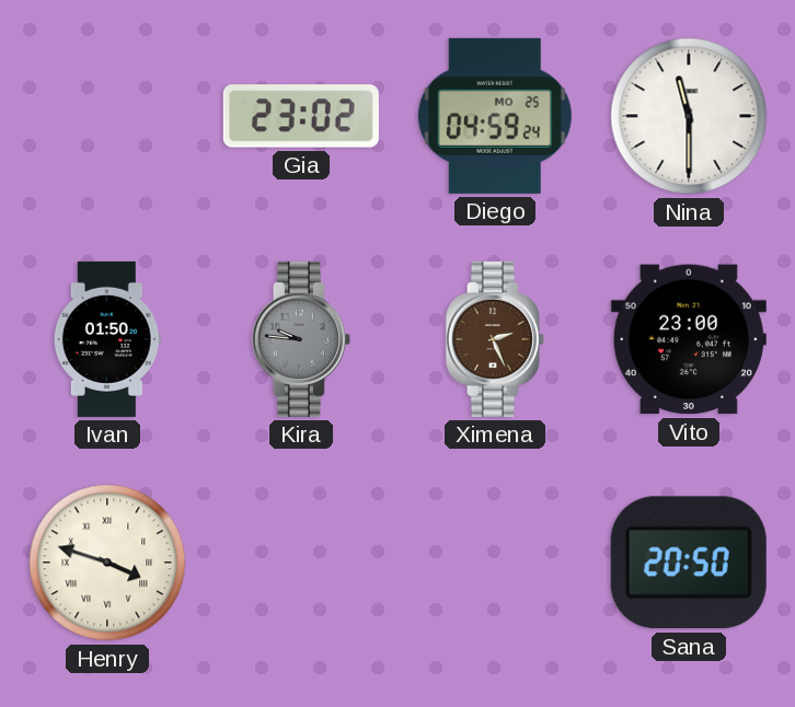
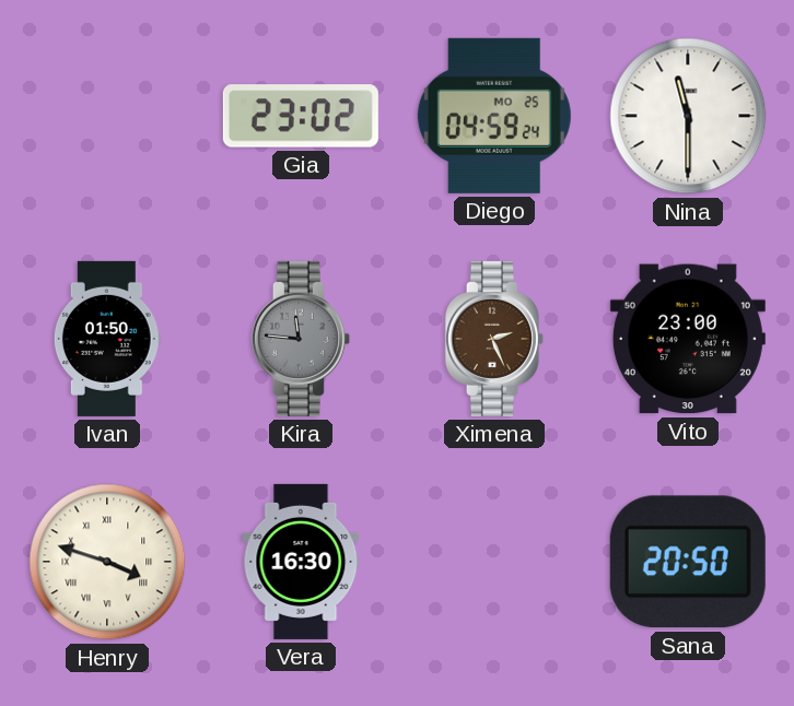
Kira: 9:46 -> 11:46
Vera: none -> 16:30
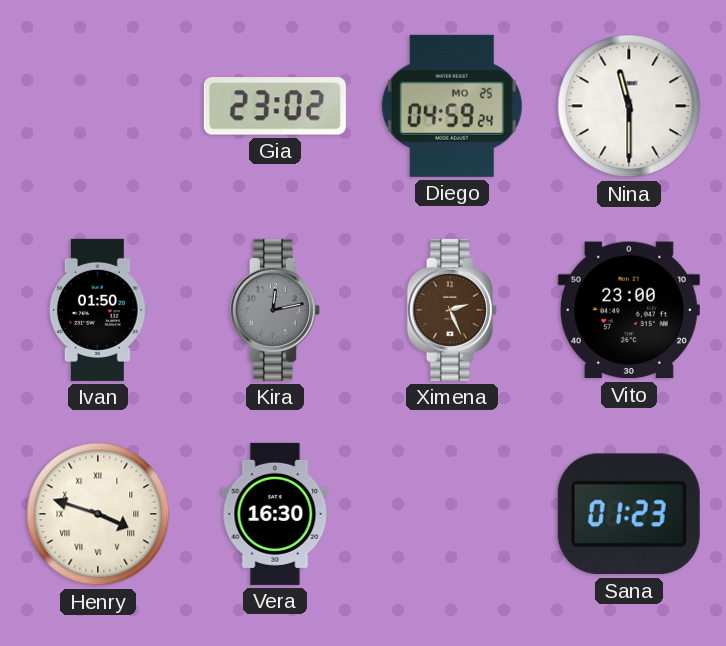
Kira: 11:46 -> 12:13
Sana: 20:50 -> 01:23
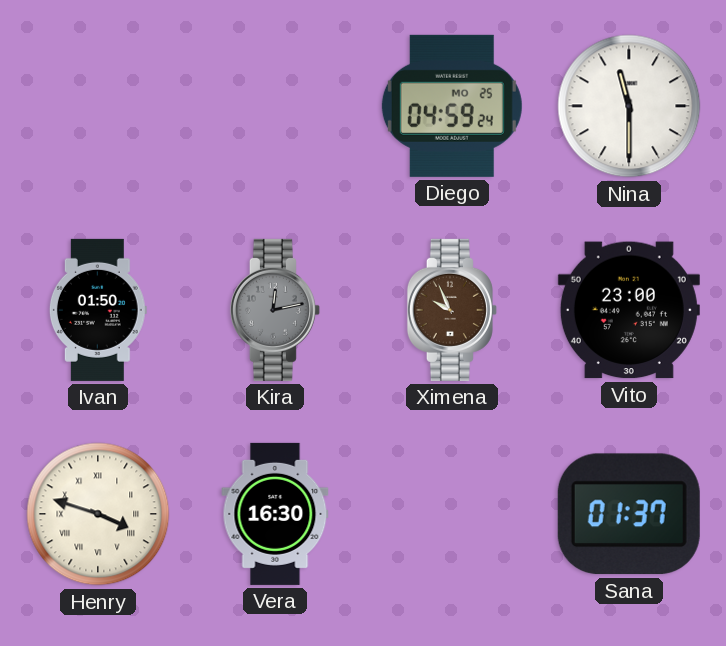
Gia: 23:02 -> none
Ximena: 2:26 -> 9:56
Sana: 01:23 -> 01:37
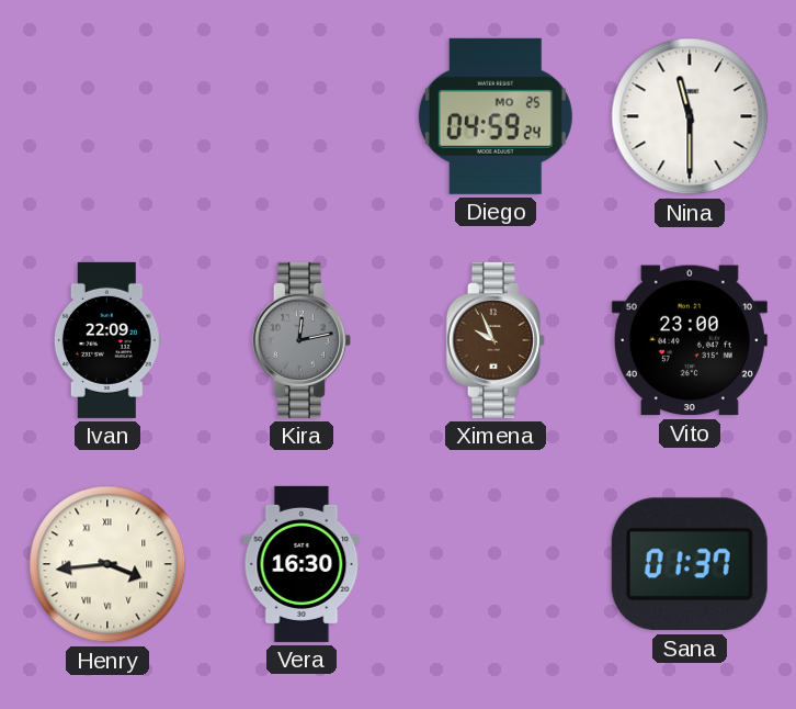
Ivan: 01:50 -> 22:09
Henry: 3:48 -> 3:44
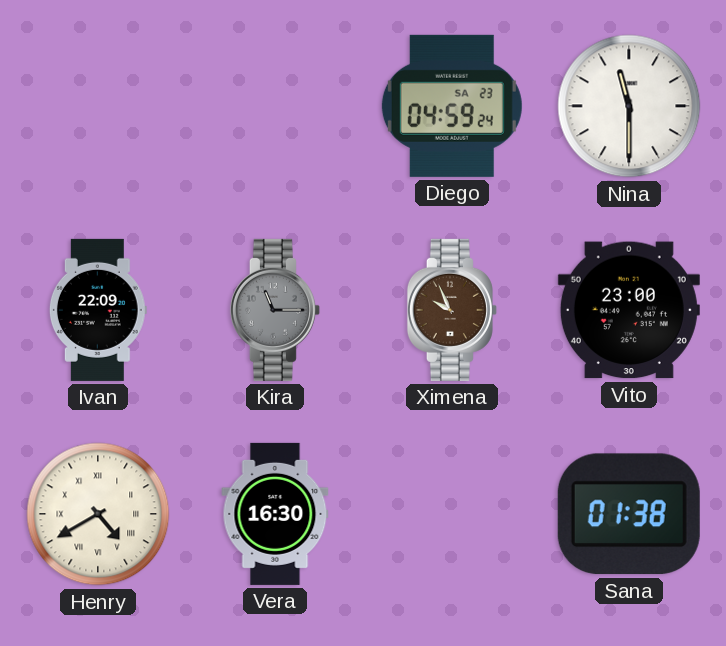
Diego date: MO 25 -> SA 23
Kira: 12:13 -> 11:15
Henry: 3:44 -> 4:40
Sana: 01:37 -> 01:38
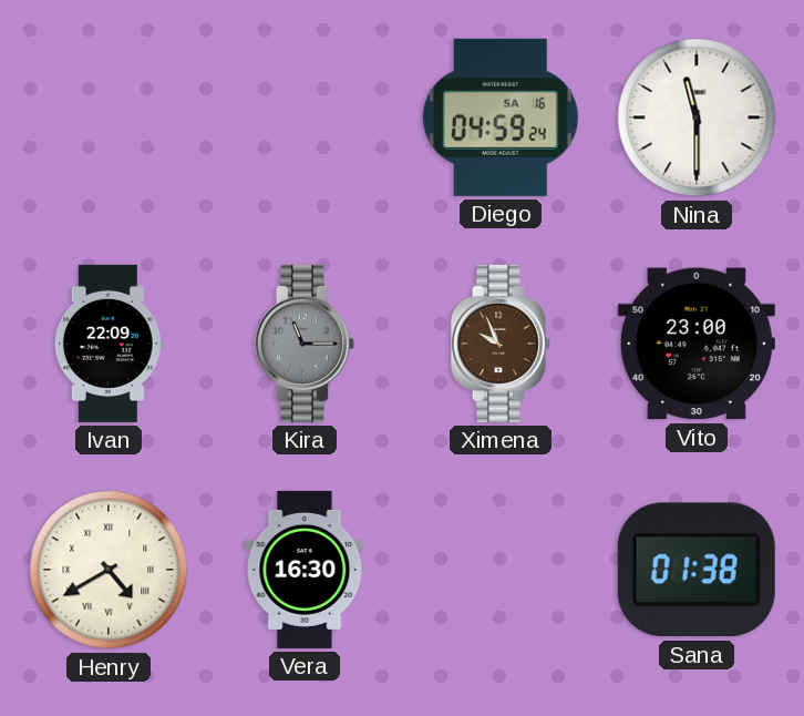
Diego date: SA 23 -> SA 16
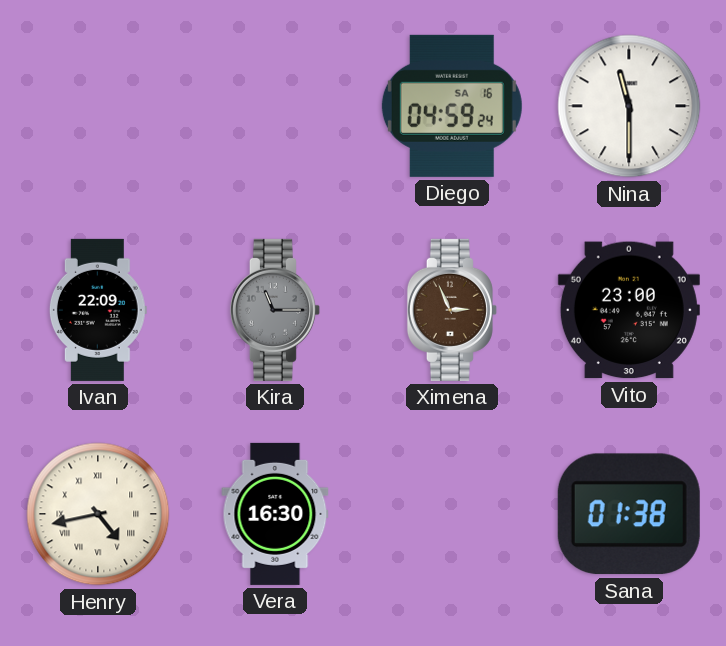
Ximena: 9:56 -> 2:56
Henry: 4:40 -> 4:43
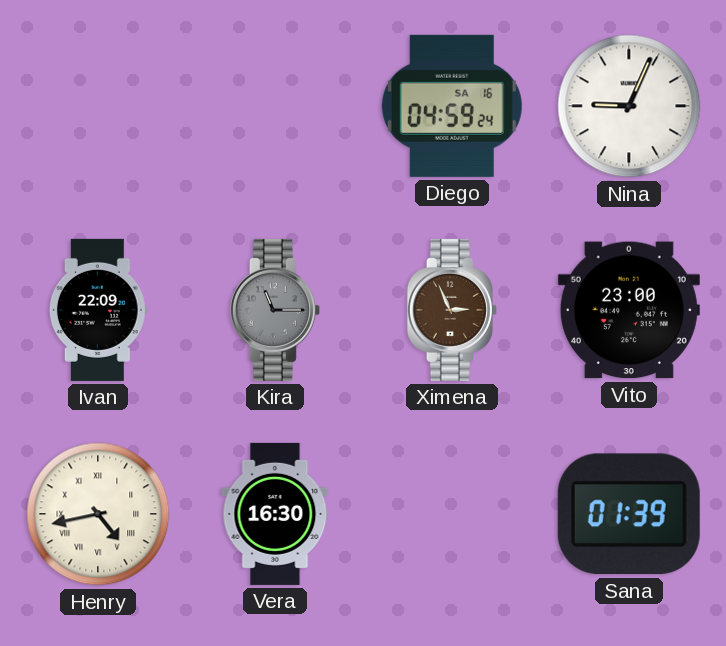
Nina: 11:30 -> 9:04
Sana: 01:38 -> 01:39
